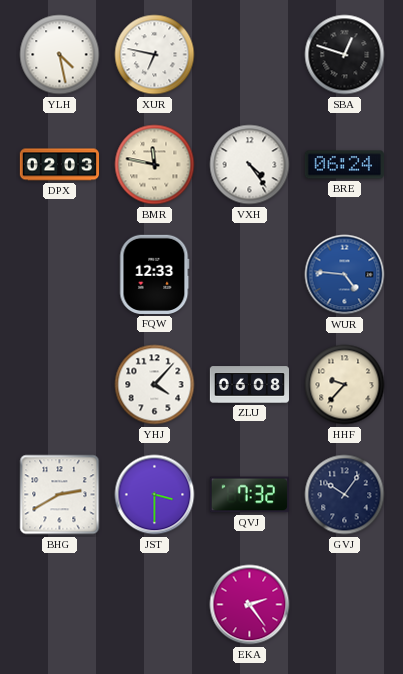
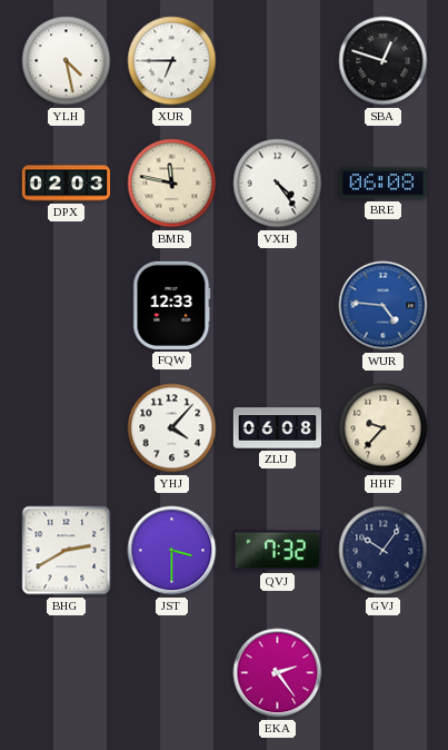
XUR: 6:47 -> 6:45
BRE: 06:24 -> 06:08
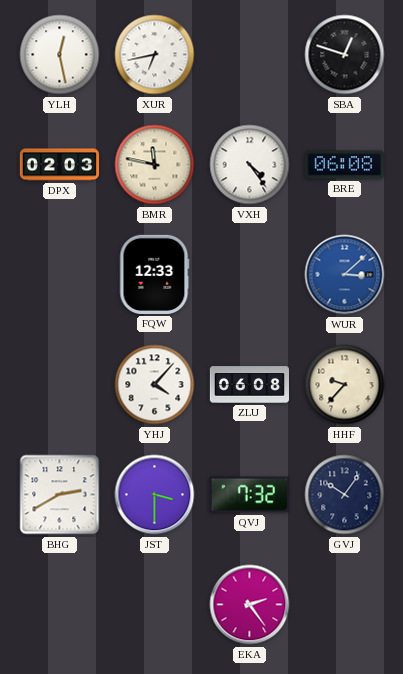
YLH: 4:28 -> 12:28
XUR: 6:45 -> 6:43
WUR: 4:46 -> 3:08
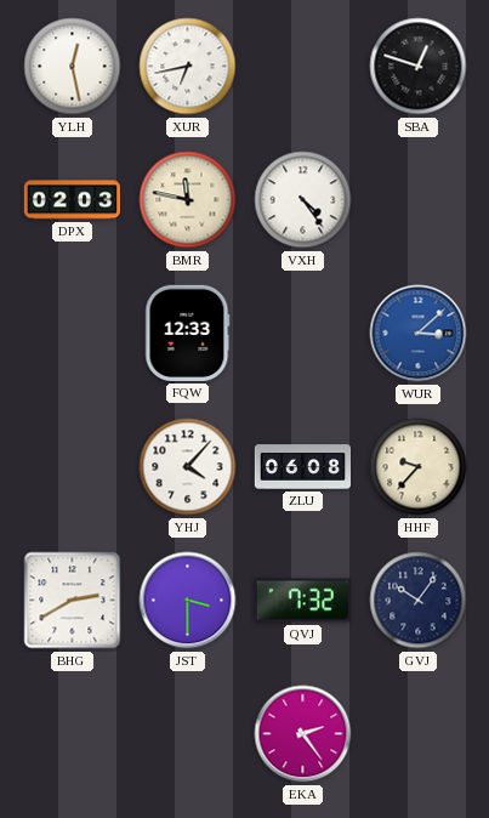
BRE: 06:08 -> none
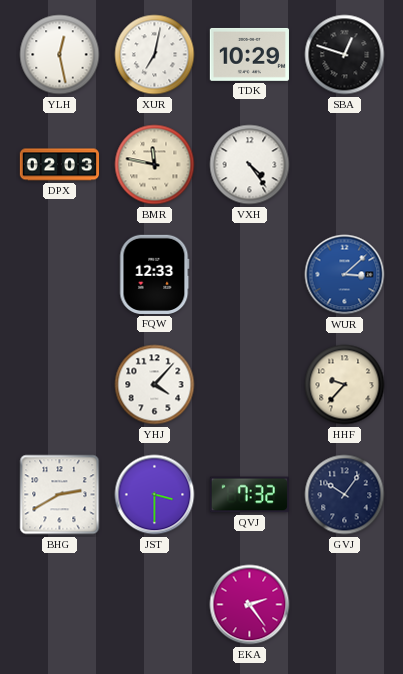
XUR: 6:43 -> 7:02
TDK: none -> 10:29
ZLU: 06:08 -> none
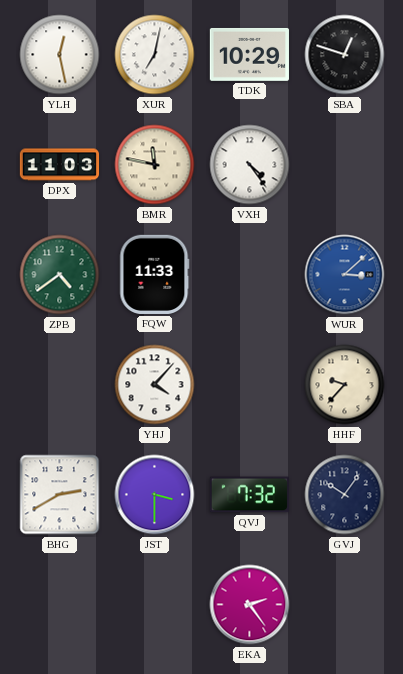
DPX: 02:03 -> 11:03
ZPB: none -> 4:39
FQW: 12:33 -> 11:33
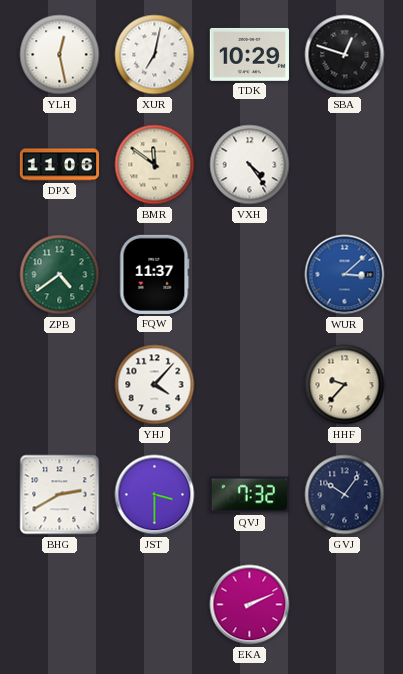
DPX: 11:03 -> 11:06
BMR: 11:47 -> 11:51
FQW: 11:33 -> 11:37
EKA: 2:24 -> 2:11
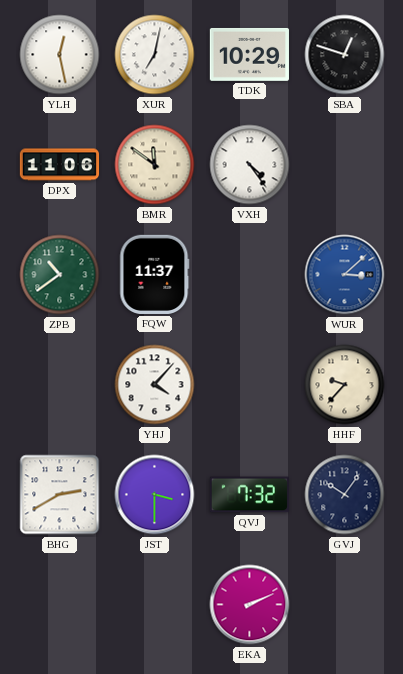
ZPB: 4:39 -> 10:39
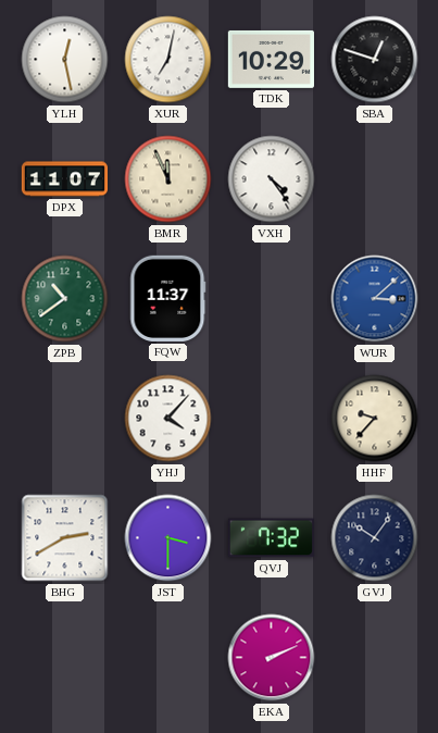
DPX: 11:06 -> 11:07
BMR: 11:51 -> 11:56
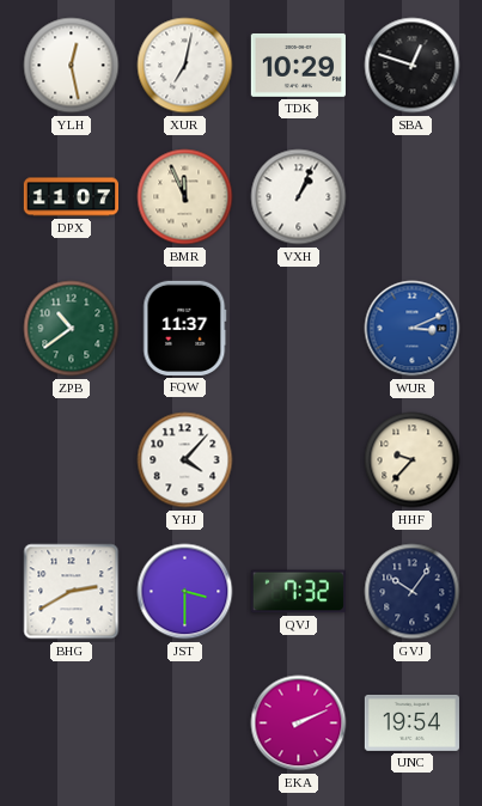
VXH: 4:24 -> 1:04
WUR: 3:08 -> 3:11
UNC: none -> 19:54
